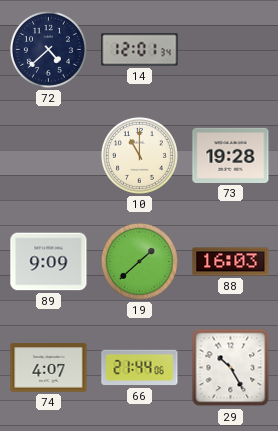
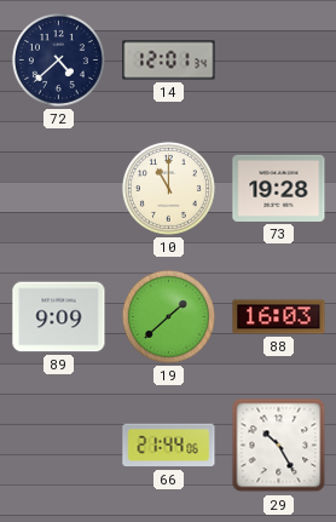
74: 4:07 -> none
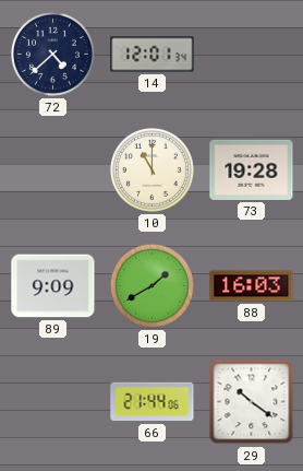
19: 1:38 -> 1:40
29: 10:25 -> 10:21
